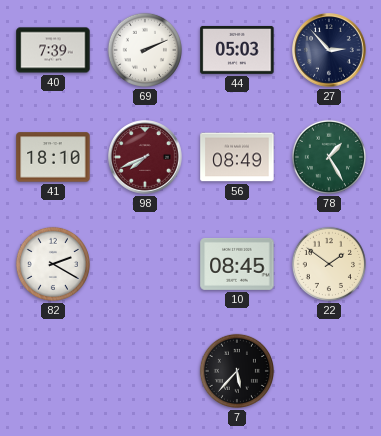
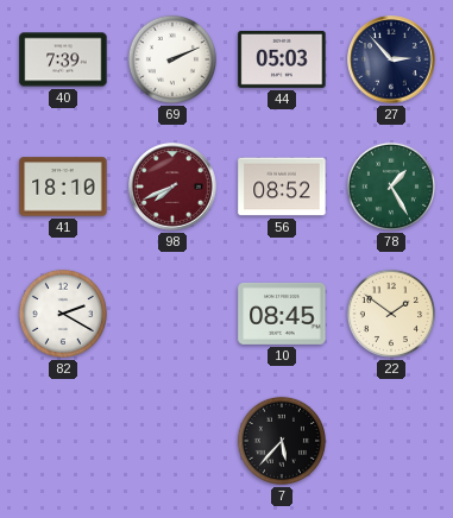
56: 08:49 -> 08:52
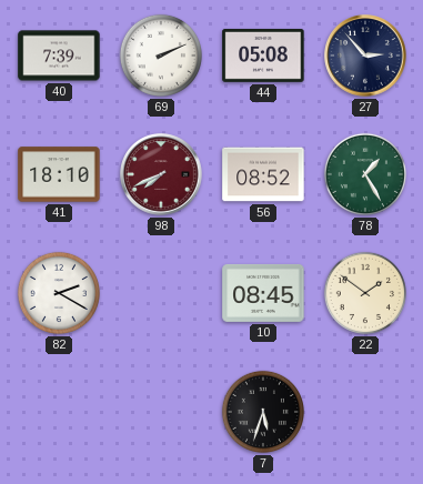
44: 05:03 -> 05:08
7: 5:37 -> 5:33
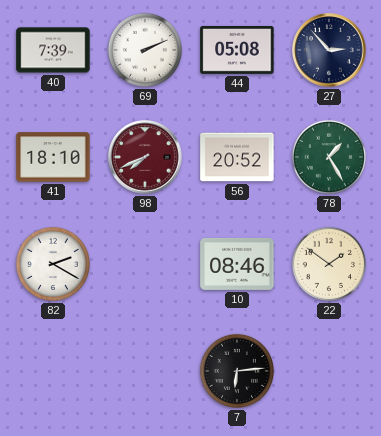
56: 08:52 -> 20:52
10: 08:45 -> 08:46
7: 5:33 -> 6:14
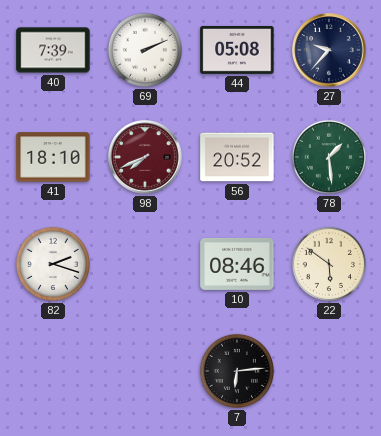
27: 2:53 -> 9:37
78: 1:25 -> 1:29
82: 2:20 -> 2:18
22: 1:51 -> 5:51
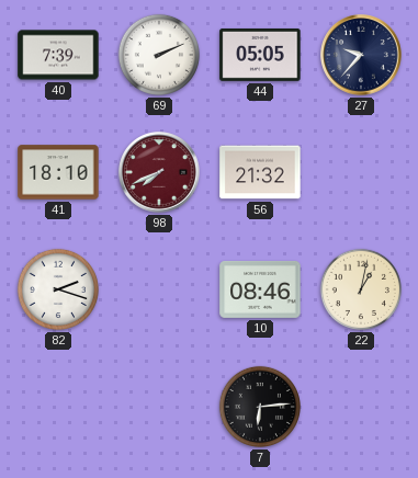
44: 05:08 -> 05:05
56: 20:52 -> 21:32
78: 1:29 -> none
22: 5:51 -> 1:02
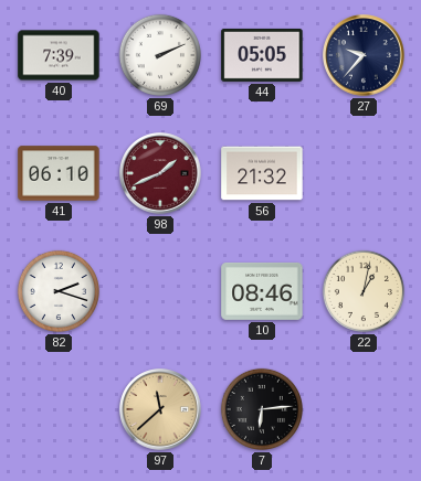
41: 18:10 -> 06:10
98: 7:41 -> 1:41
97: none -> 11:38
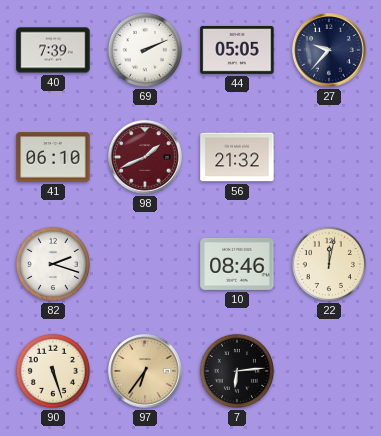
22: 1:02 -> 12:02
90: none -> 5:27
97: 11:38 -> 6:36
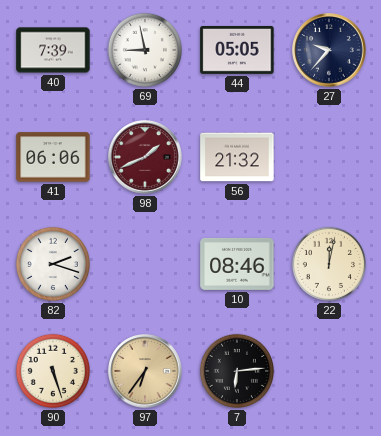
69: 2:11 -> 8:58
41: 06:10 -> 06:06
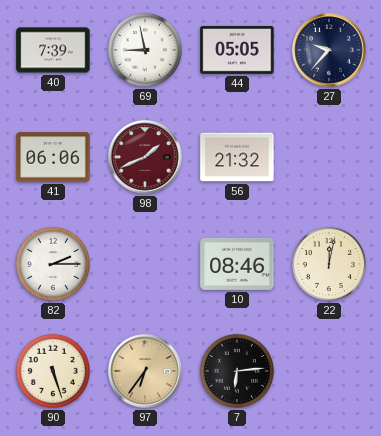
82: 2:18 -> 2:15
